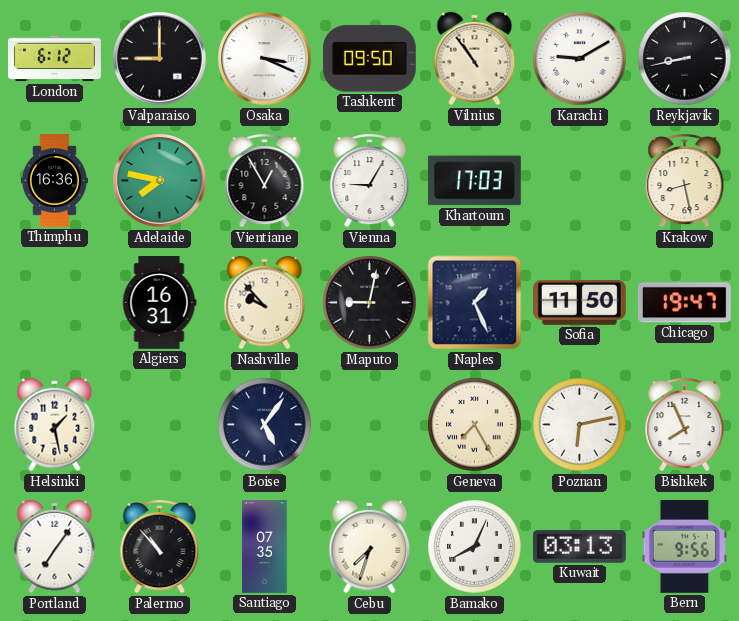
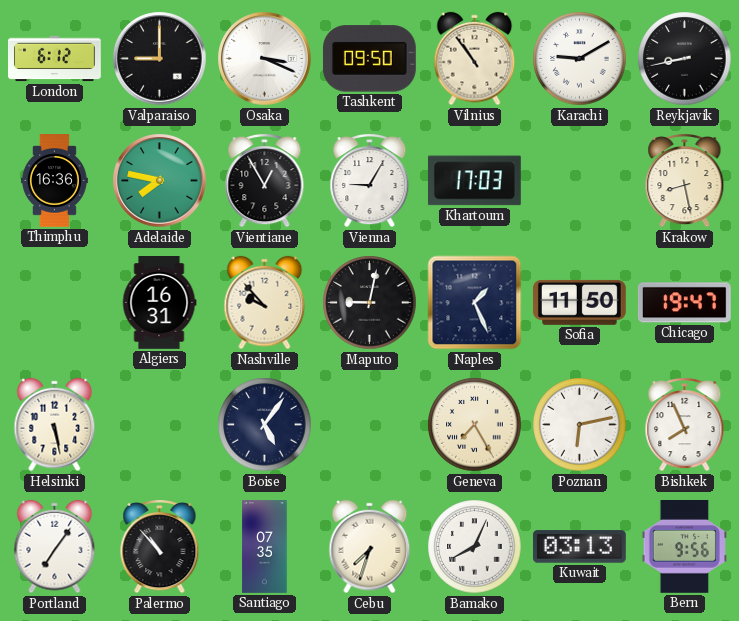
Helsinki: 1:28 -> 5:28
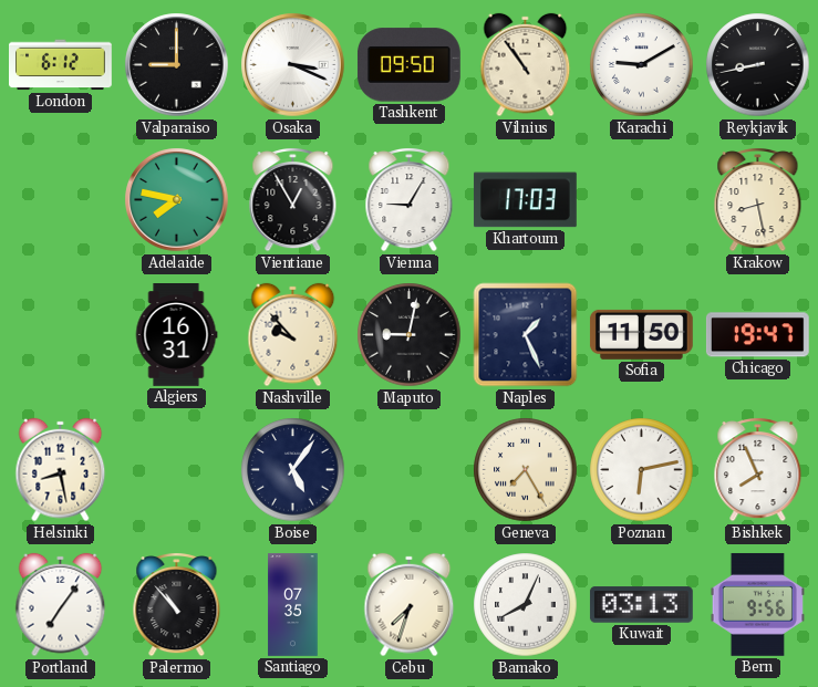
Thimphu: 16:36 -> none
Helsinki: 5:28 -> 8:28
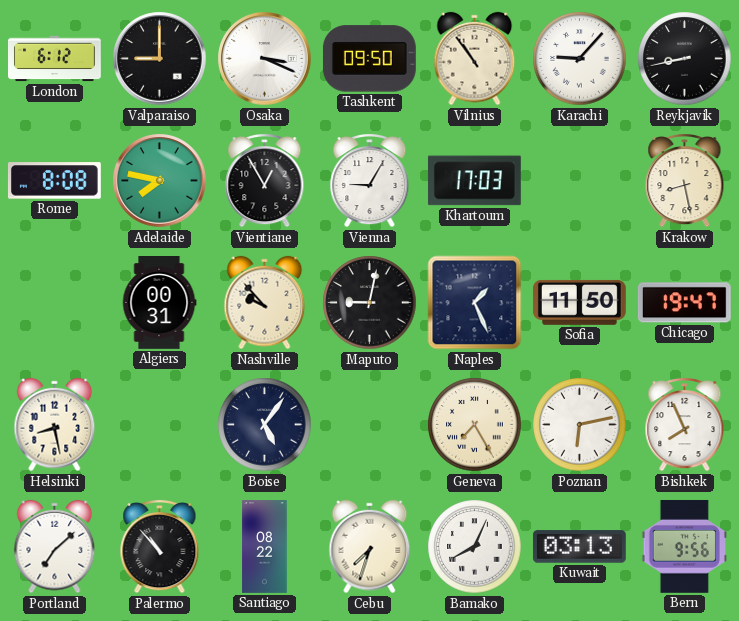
Karachi: 9:10 -> 9:07
Rome: none -> 8:08
Algiers: 16:31 -> 00:31
Portland: 7:06 -> 7:08
Santiago: 07:35 -> 08:22
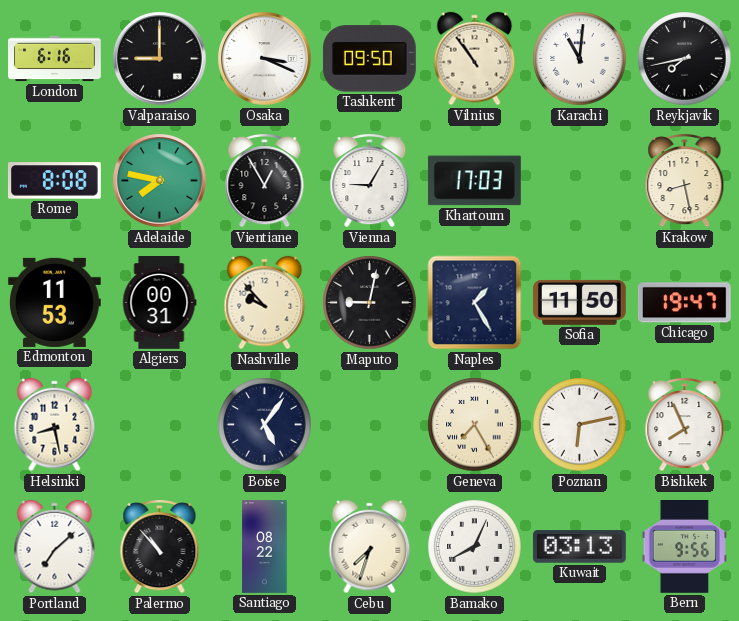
London: 6:12 -> 6:16
Karachi: 9:07 -> 11:01
Reykjavik: 8:43 -> 7:43
Edmonton: none -> 11:53
Naples: 1:26 -> 1:25
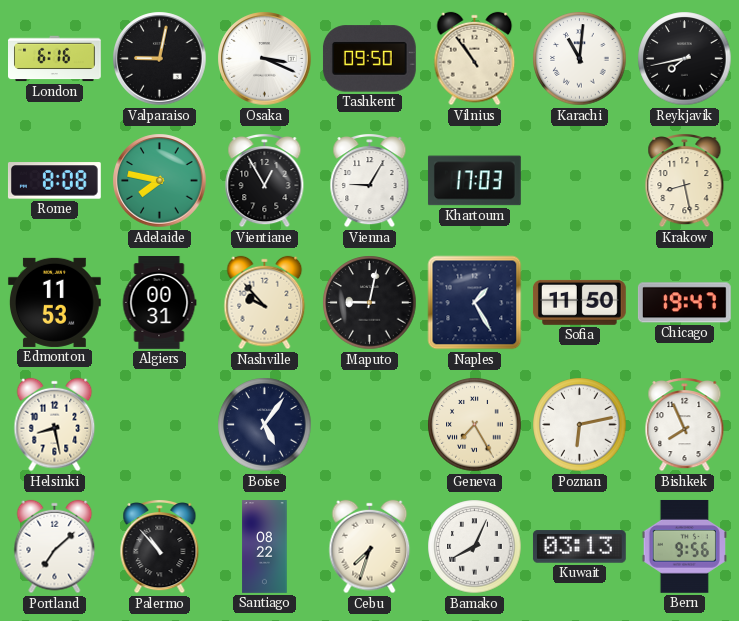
Valparaiso: 9:00 -> 9:02
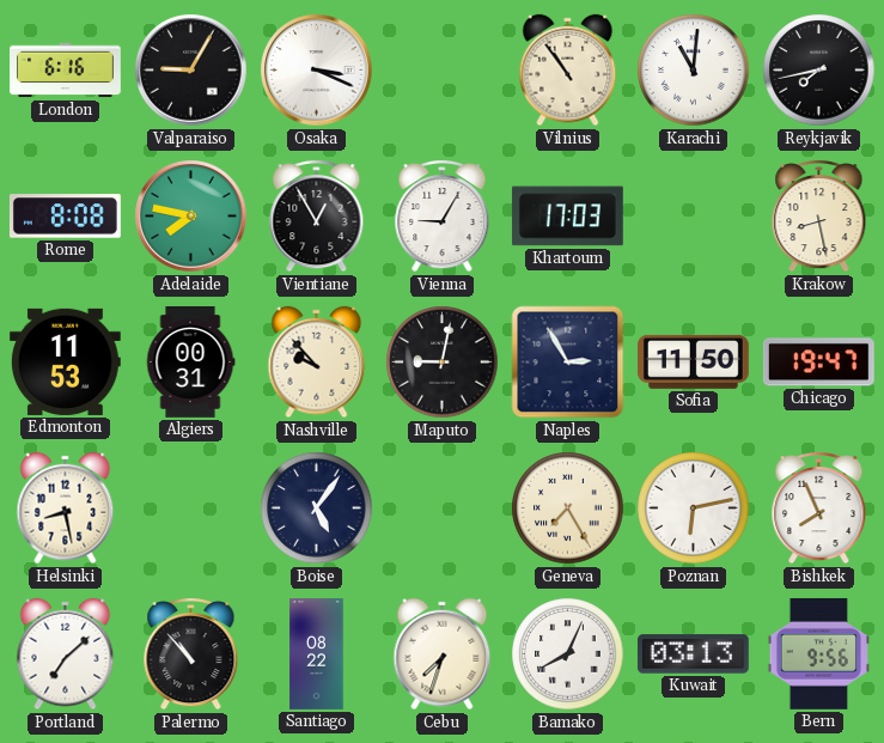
Valparaiso: 9:02 -> 9:05
Tashkent: 09:50 -> none
Naples: 1:25 -> 2:55
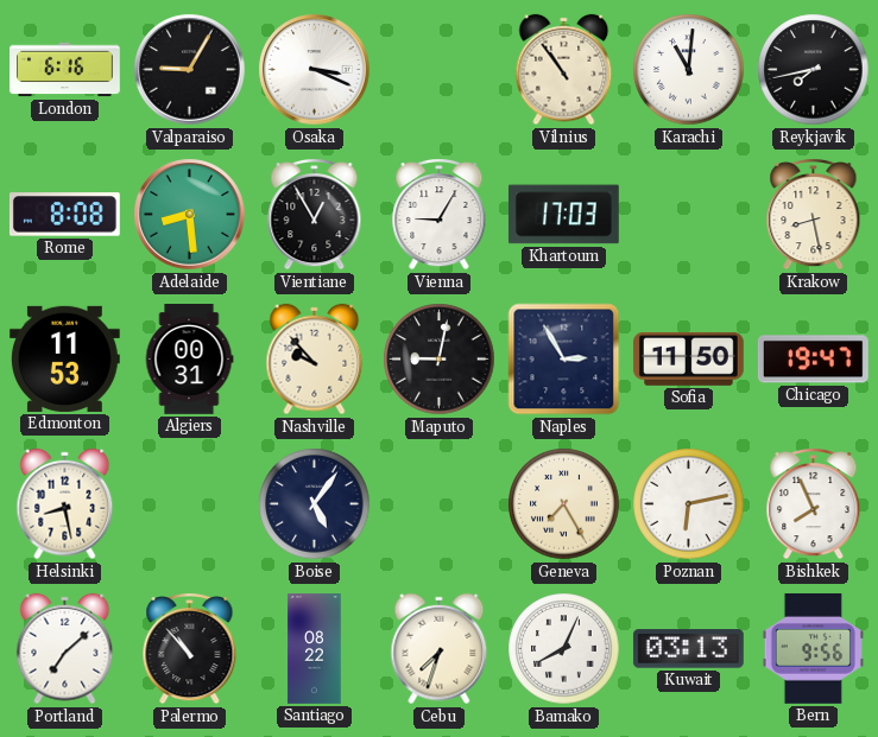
Adelaide: 7:47 -> 8:29
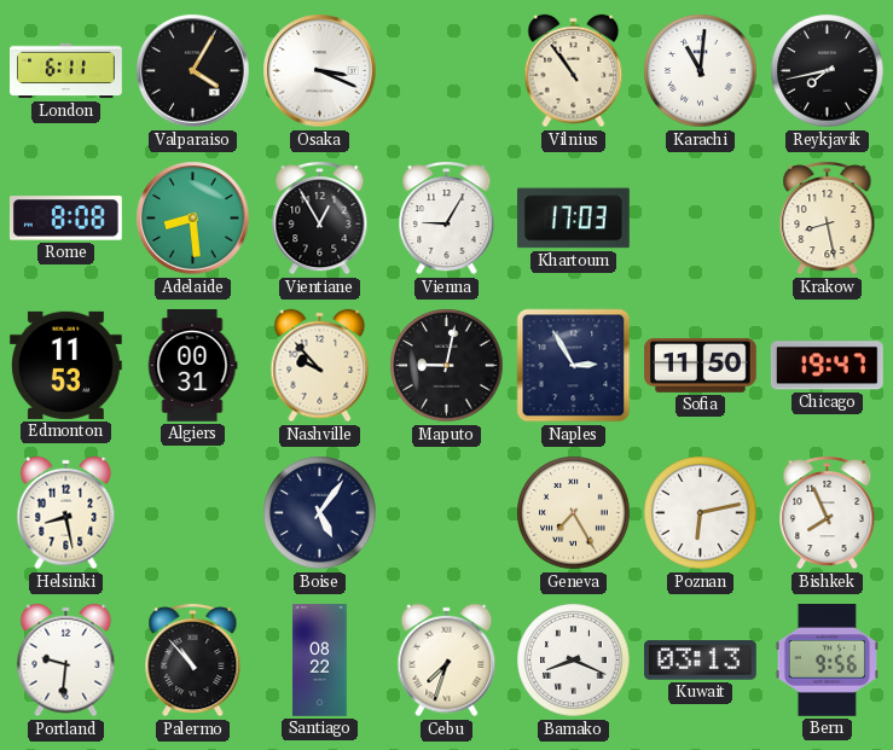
London: 6:16 -> 6:11
Valparaiso: 9:05 -> 4:05
Portland: 7:08 -> 9:31
Bamako: 8:04 -> 8:19
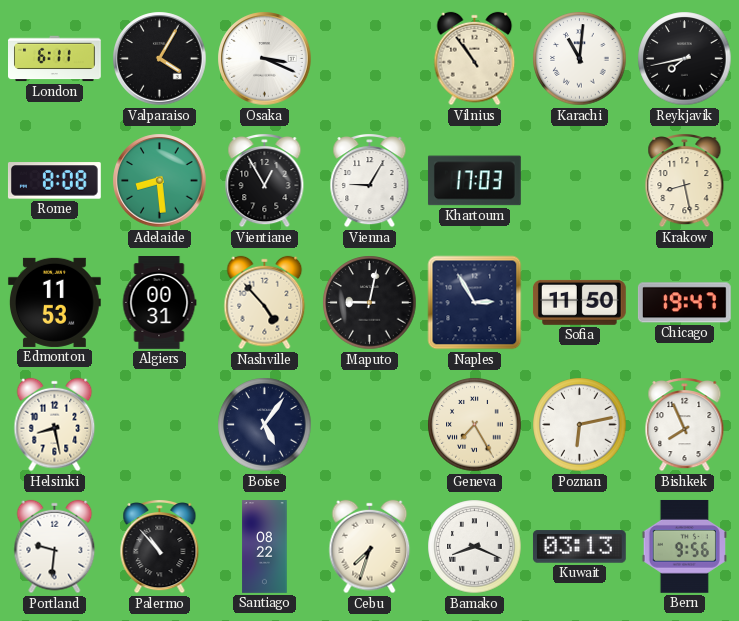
Nashville: 9:53 -> 4:53
